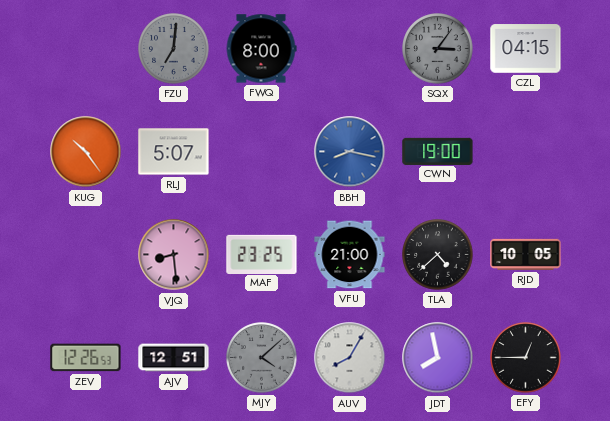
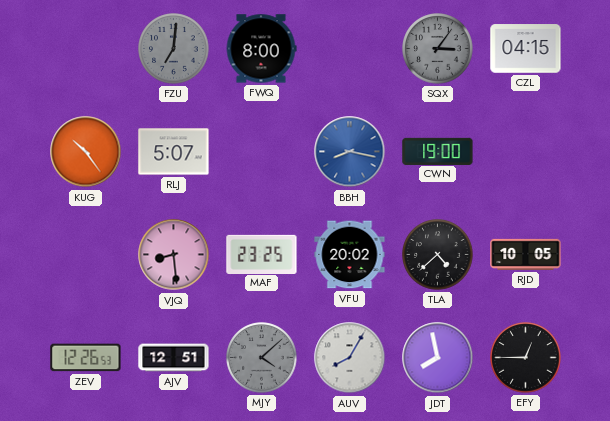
VFU: 21:00 -> 20:02
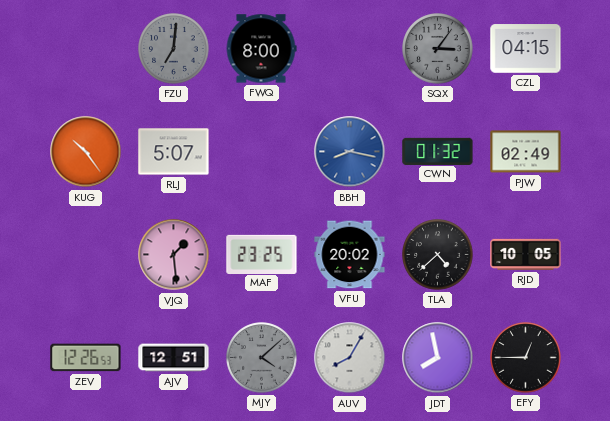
CWN: 19:00 -> 01:32
PJW: none -> 02:49
VJQ: 8:29 -> 1:29
